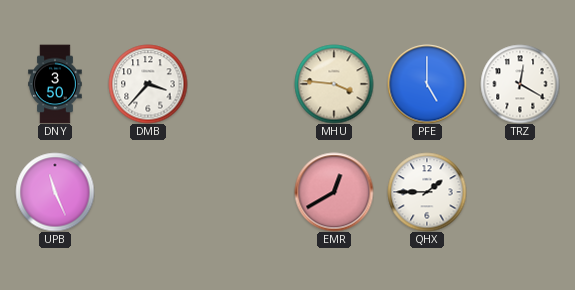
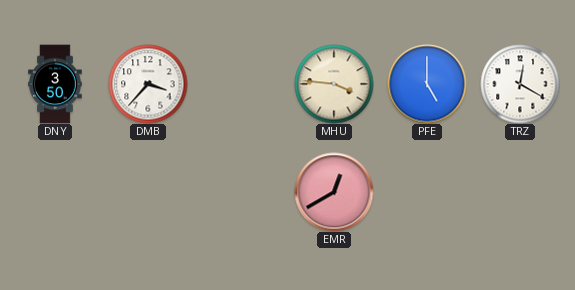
UPB: 11:26 -> none
QHX: 1:45 -> none
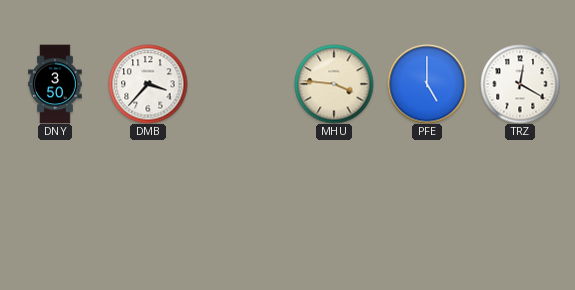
EMR: 12:40 -> none
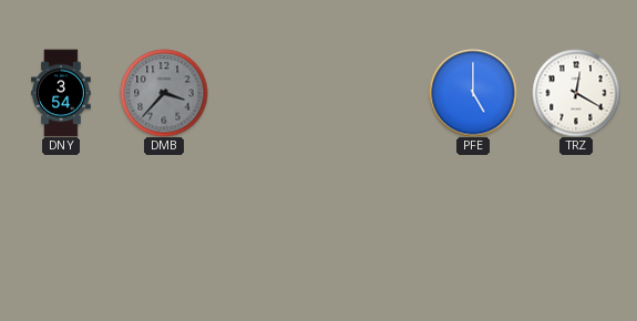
DNY: 3:50 -> 3:54
DMB dial: white -> grey
MHU: 3:46 -> none
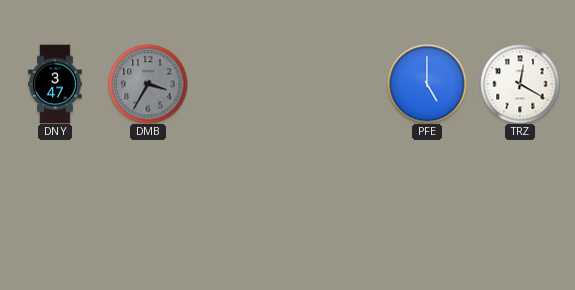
DNY: 3:54 -> 3:47
DMB: 3:37 -> 3:35
